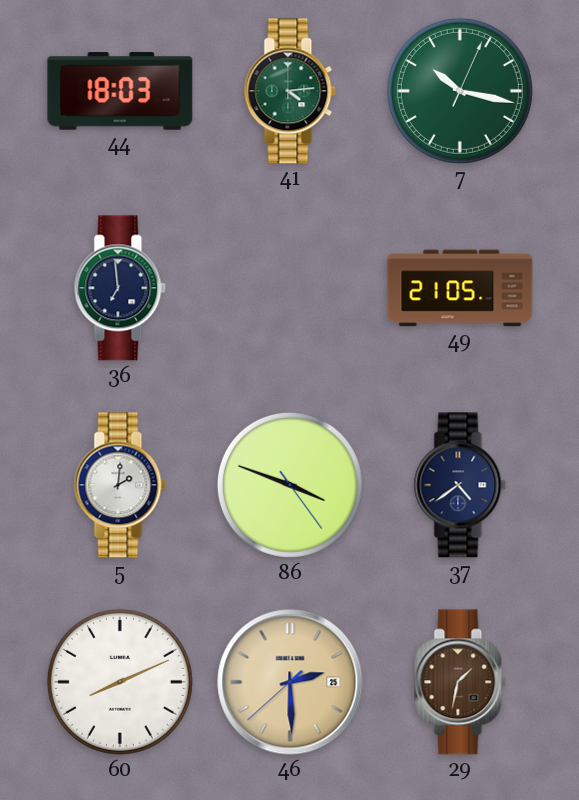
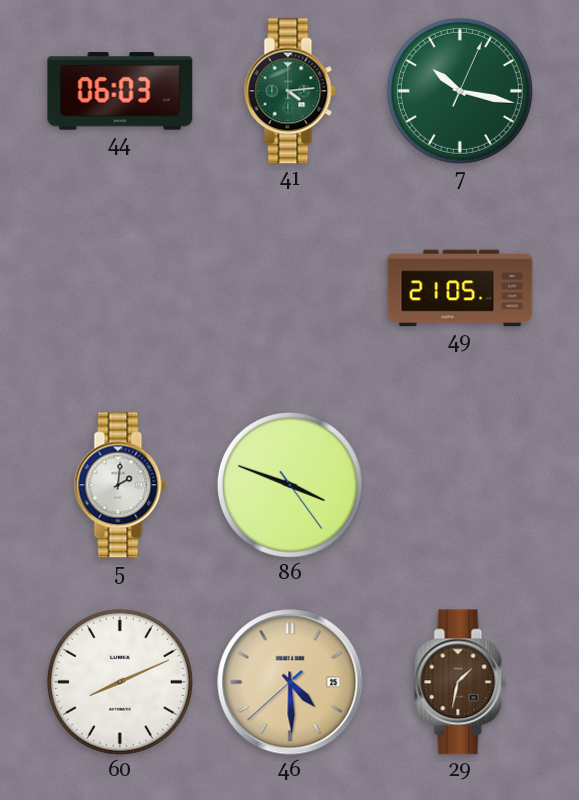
44: 18:03 -> 06:03
36: 6:59 -> none
37: 4:39 -> none
46: 2:29 -> 4:29
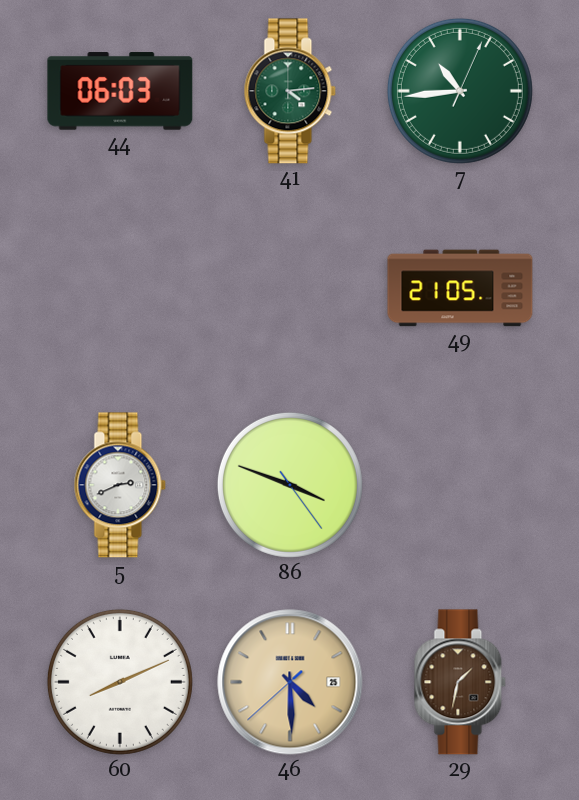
7: 10:17 -> 10:44
5: 2:01 -> 2:41
